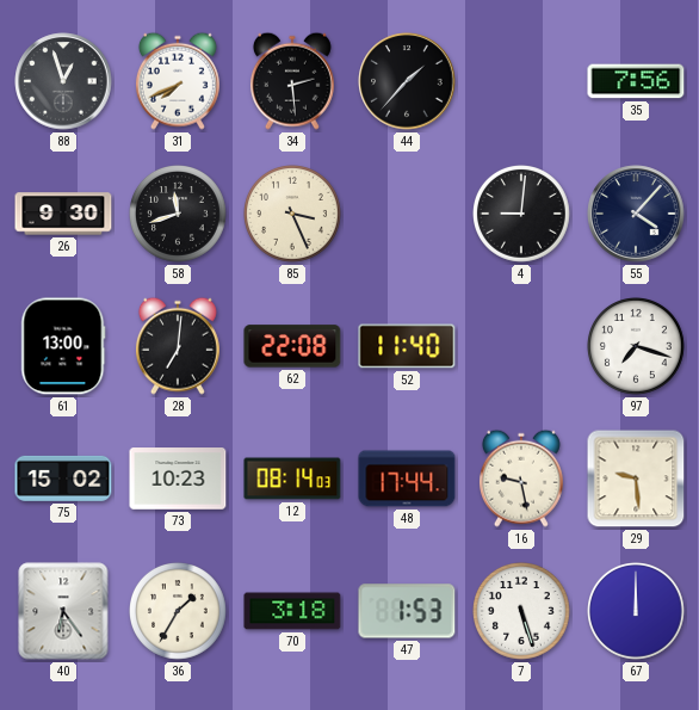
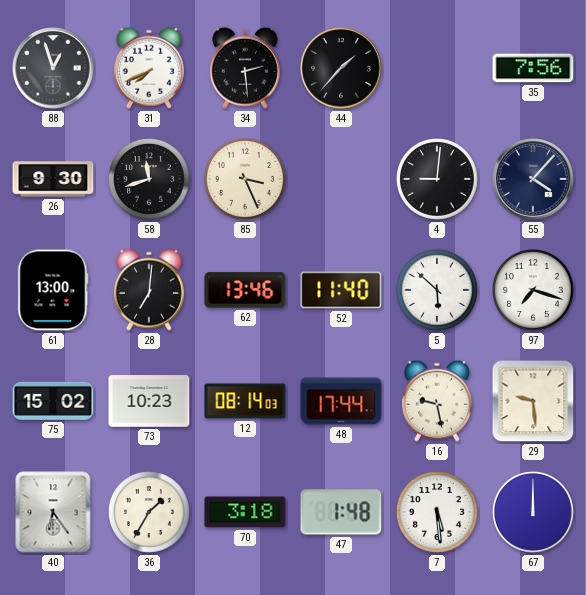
62: 22:08 -> 13:46
5: none -> 5:52
47: 1:53 -> 1:48
7: 5:27 -> 5:29
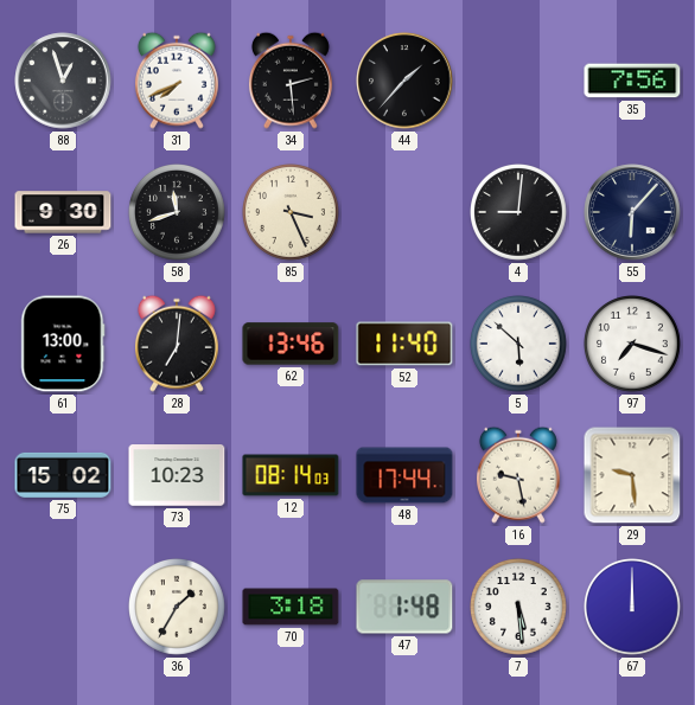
55: 4:07 -> 6:07
40: 6:24 -> none
